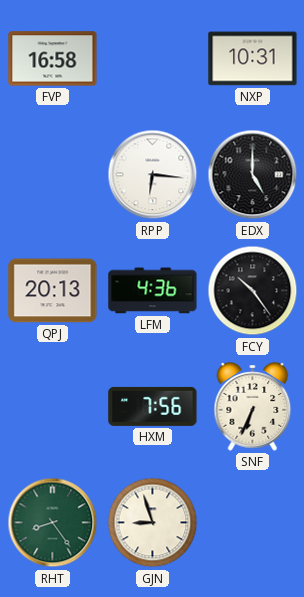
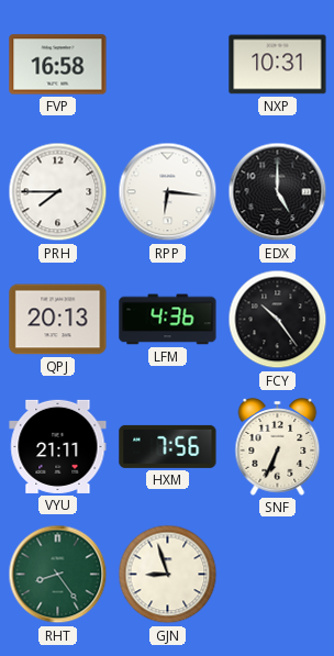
PRH: none -> 7:45
VYU: none -> 21:11
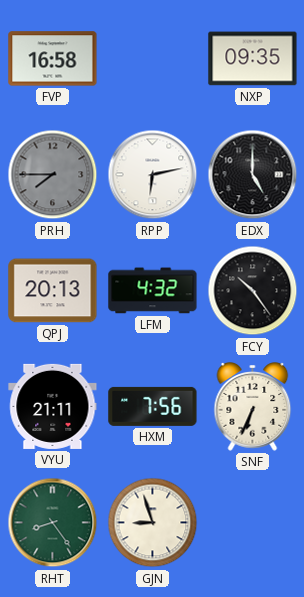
NXP: 10:31 -> 09:35
PRH dial: white -> grey
RPP: 6:16 -> 6:13
LFM: 4:36 -> 4:32
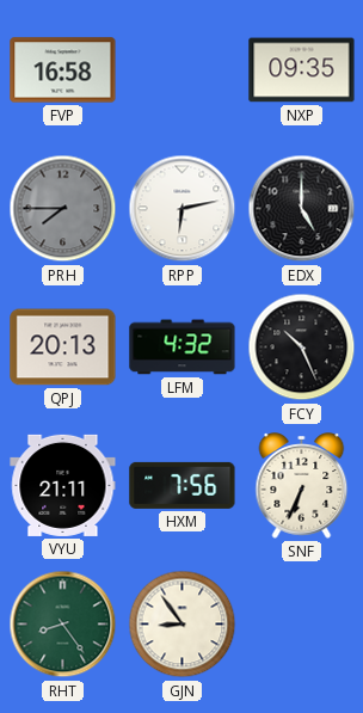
FCY: 10:24 -> 10:26
GJN: 8:57 -> 8:54
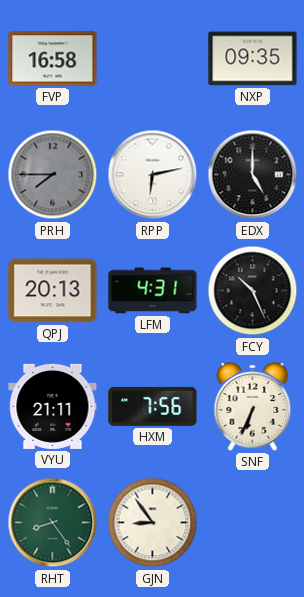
LFM: 4:32 -> 4:31
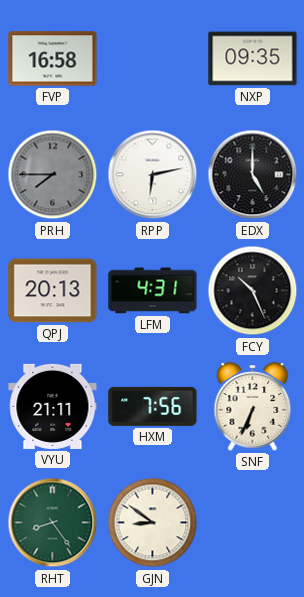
GJN: 8:54 -> 8:51
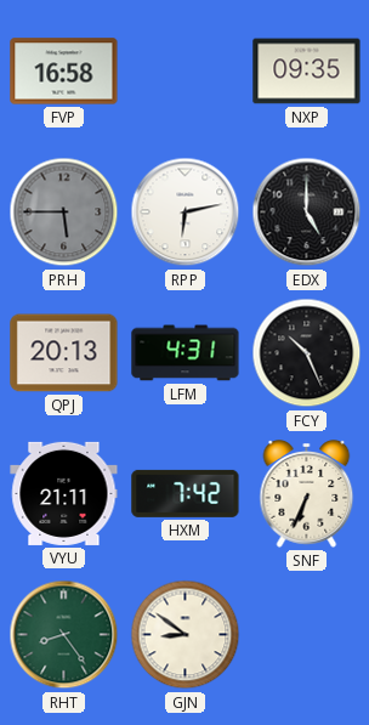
PRH: 7:45 -> 5:45
HXM: 7:56 -> 7:42
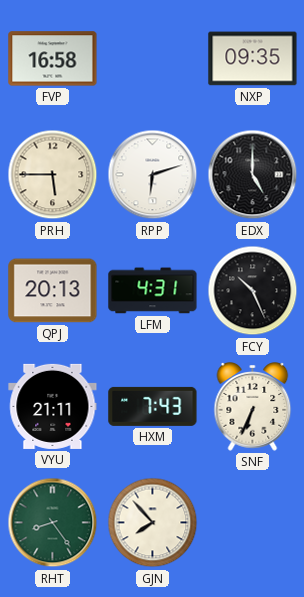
PRH dial: grey -> cream
RPP: 6:13 -> 6:12
HXM: 7:42 -> 7:43
GJN: 8:51 -> 7:53
